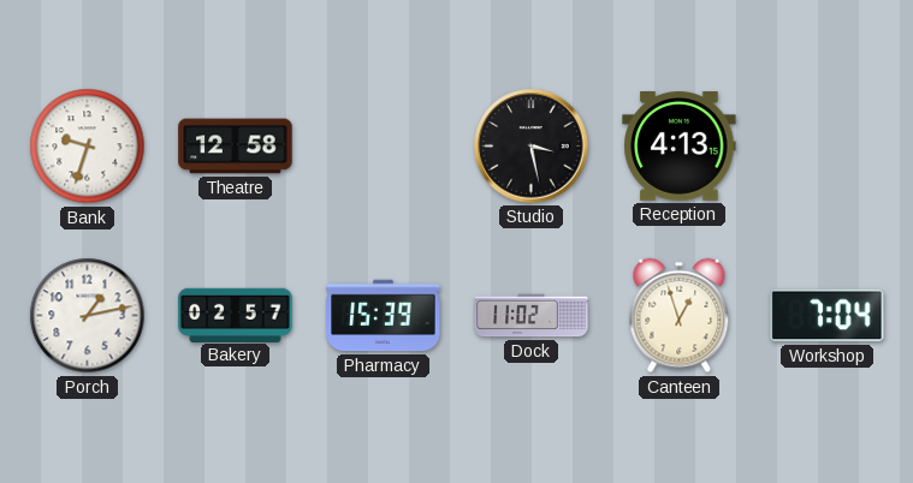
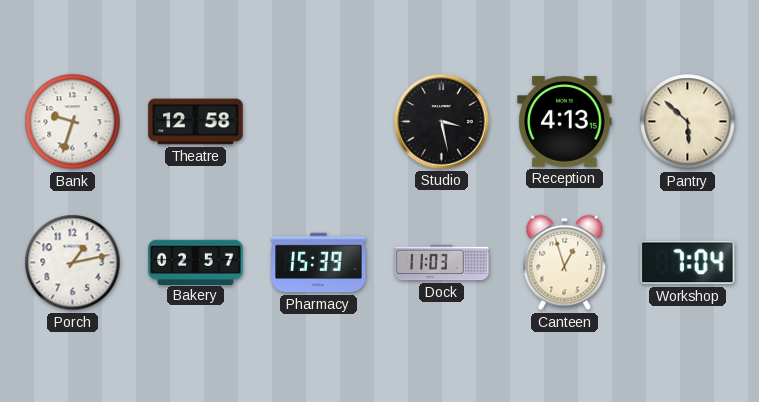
Pantry: none -> 5:52
Dock: 11:02 -> 11:03
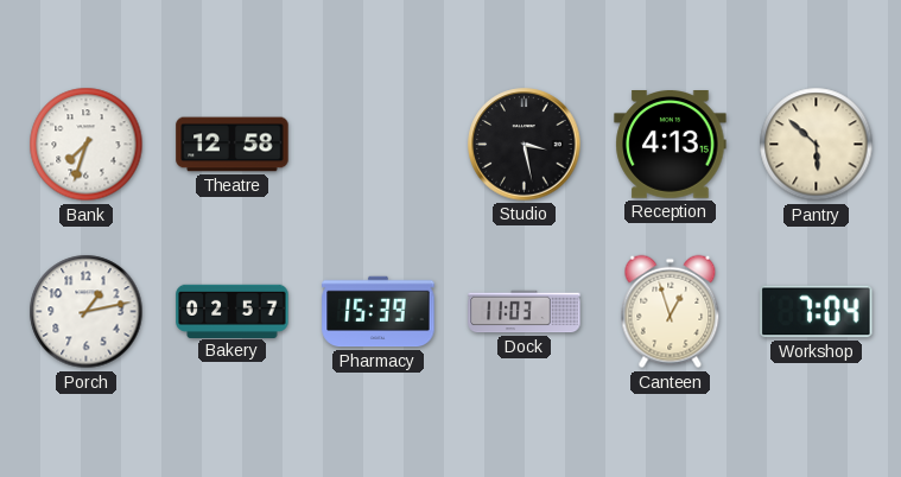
Bank: 9:33 -> 7:33
